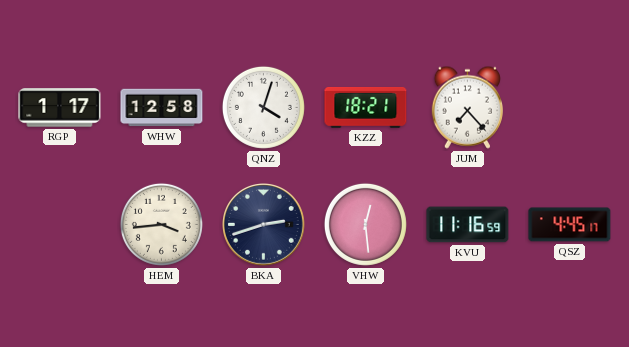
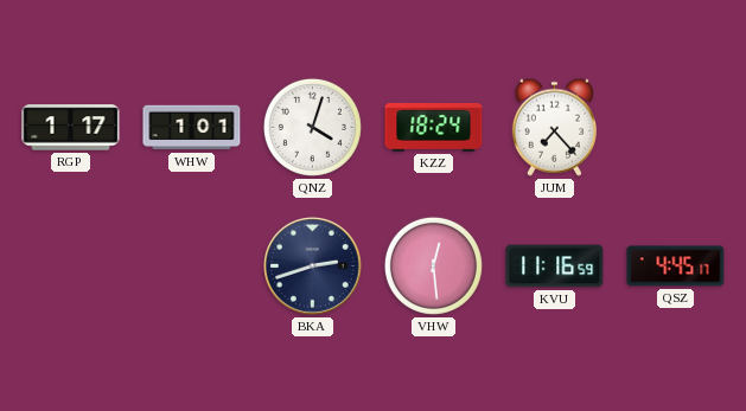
WHW: 12:58 -> 1:01
KZZ: 18:21 -> 18:24
HEM: 3:44 -> none
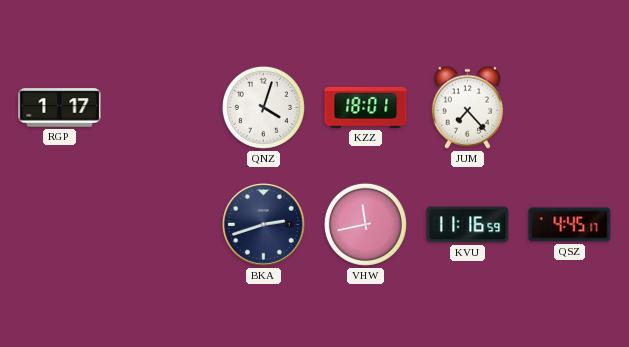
WHW: 1:01 -> none
KZZ: 18:24 -> 18:01
VHW: 12:29 -> 11:43
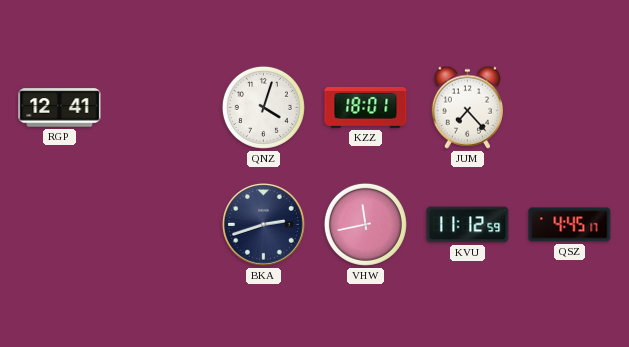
RGP: 1:17 -> 12:41
KVU: 11:16 -> 11:12
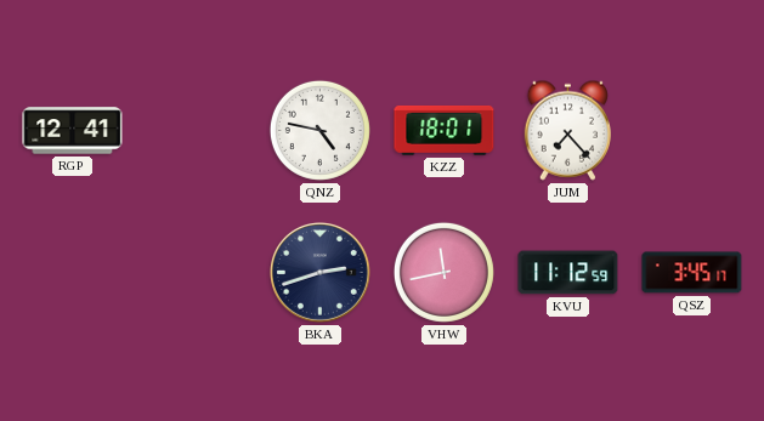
QNZ: 4:03 -> 4:47
QSZ: 4:45 -> 3:45
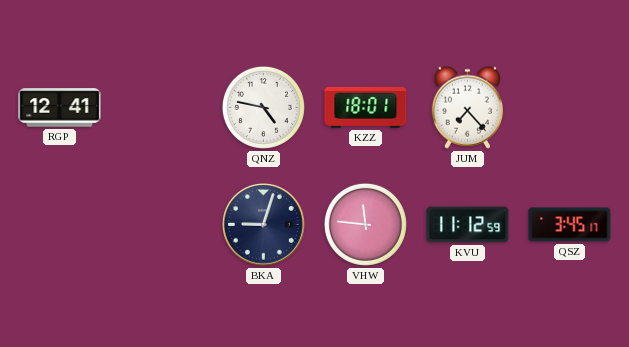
BKA: 2:42 -> 9:03
VHW: 11:43 -> 11:46
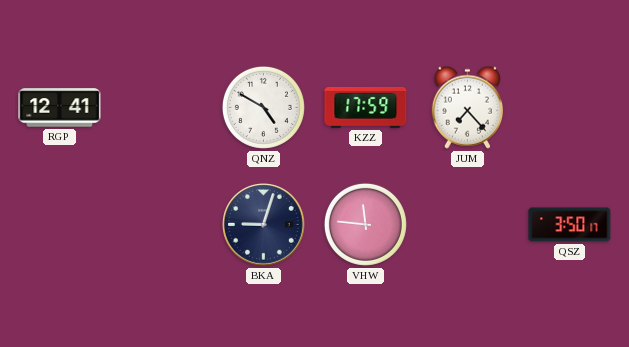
QNZ: 4:47 -> 4:50
KZZ: 18:01 -> 17:59
KVU: 11:12 -> none
QSZ: 3:45 -> 3:50
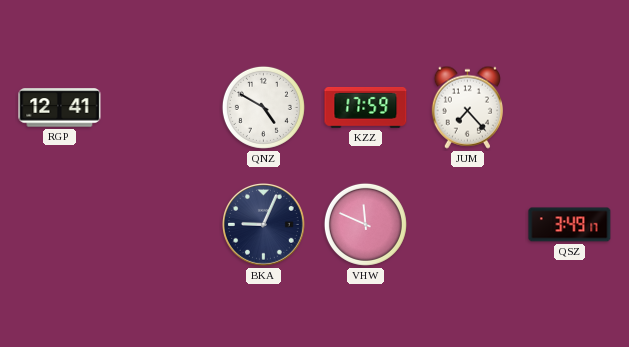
BKA: 9:03 -> 9:04
VHW: 11:46 -> 11:49
QSZ: 3:50 -> 3:49
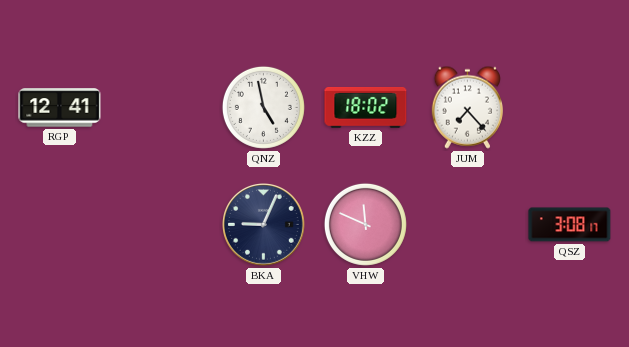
QNZ: 4:50 -> 4:58
KZZ: 17:59 -> 18:02
QSZ: 3:49 -> 3:08
